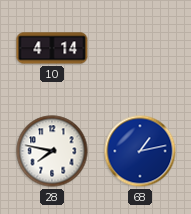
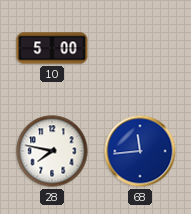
10: 4:14 -> 5:00
68: 1:13 -> 11:44
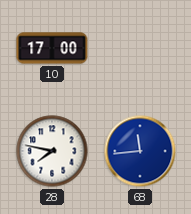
10: 5:00 -> 17:00
